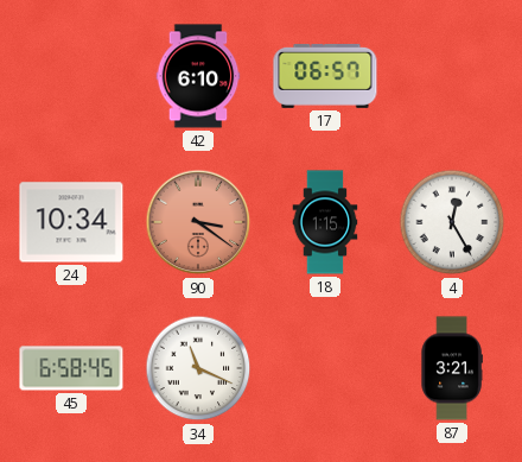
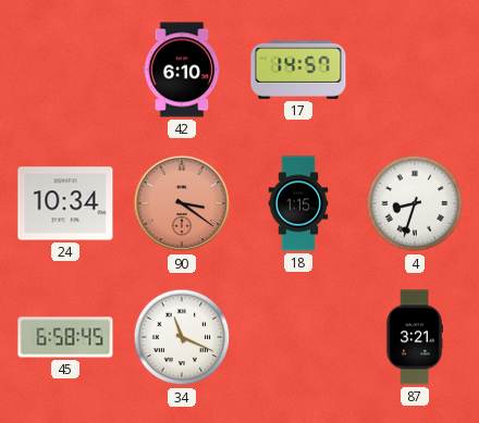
17: 06:57 -> 14:57
4: 12:25 -> 8:33
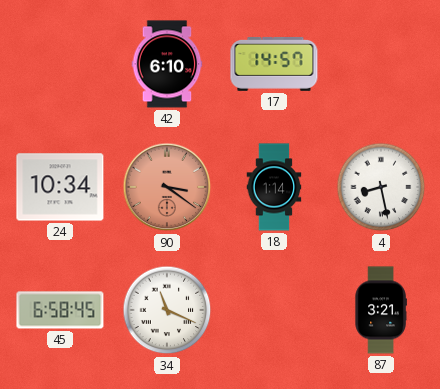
18: 1:15 -> 1:14
4: 8:33 -> 8:28
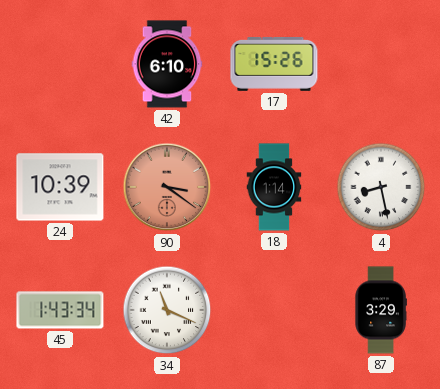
17: 14:57 -> 15:26
24: 10:34 -> 10:39
45: 6:58 -> 1:43
87: 3:21 -> 3:29
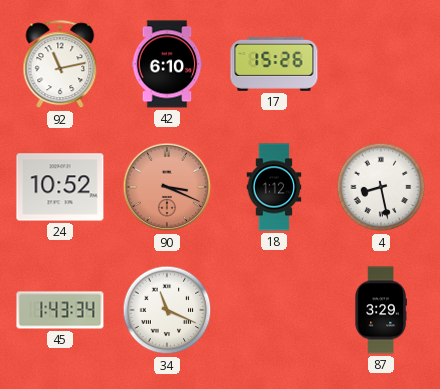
92: none -> 11:13
24: 10:39 -> 10:52
90: 3:21 -> 3:19
18: 1:14 -> 1:12
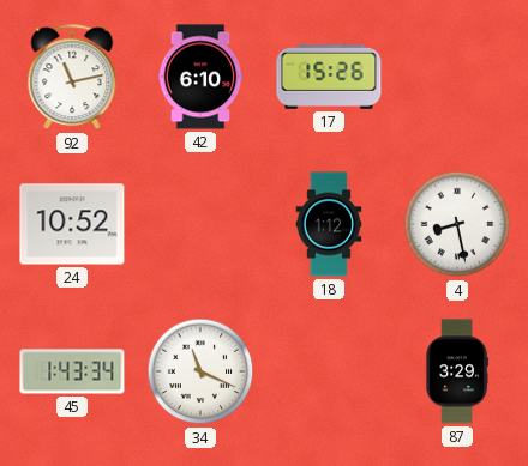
90: 3:19 -> none
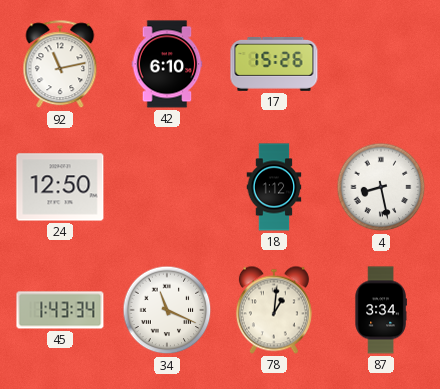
24: 10:52 -> 12:50
78: none -> 1:01
87: 3:29 -> 3:34
